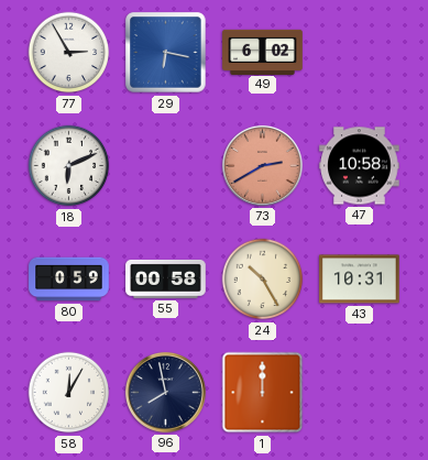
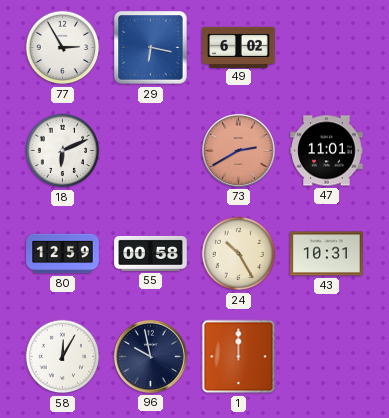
47: 10:58 -> 11:01
80: 0:59 -> 12:59
96: 7:58 -> 9:58
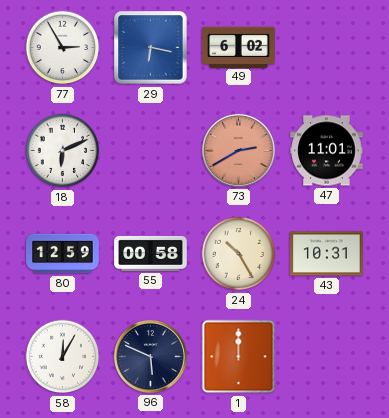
96: 9:58 -> 5:49
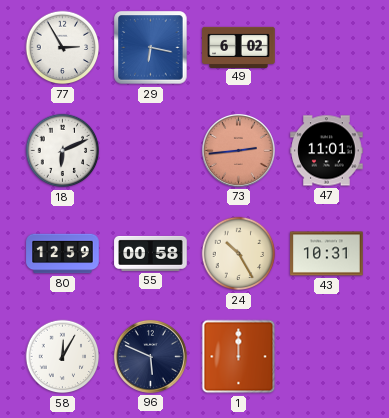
73: 2:40 -> 2:44
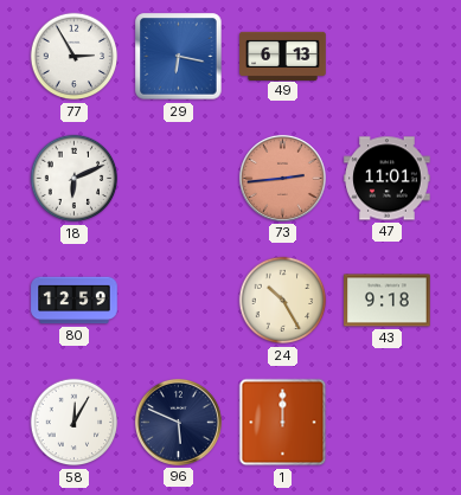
49: 6:02 -> 6:13
55: 00:58 -> none
43: 10:31 -> 9:18
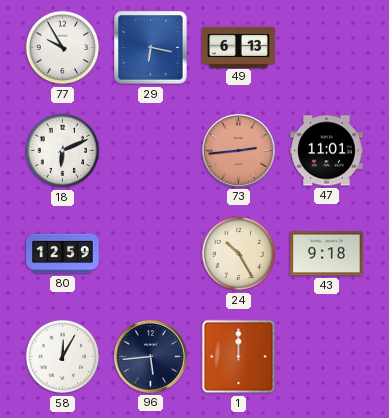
77: 2:55 -> 9:55
96: 5:49 -> 5:44
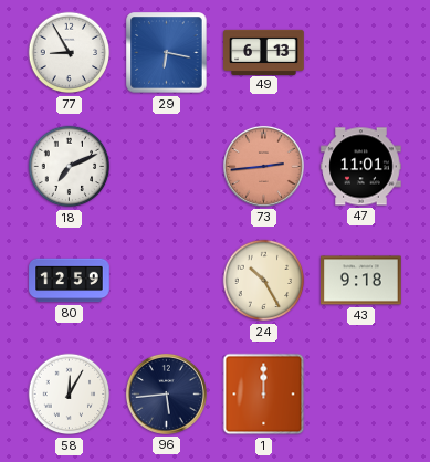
77: 9:55 -> 8:55
18: 6:11 -> 7:11
